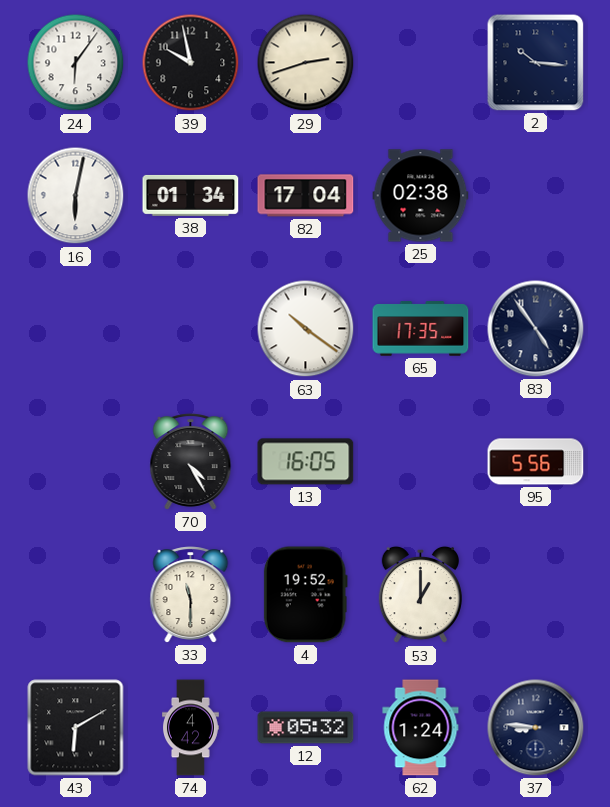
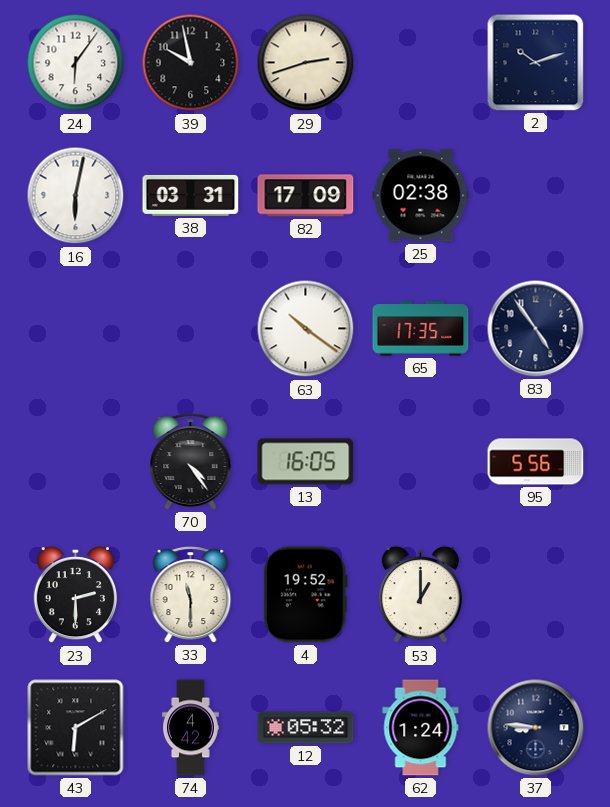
2: 10:16 -> 10:12
38: 01:34 -> 03:31
82: 17:04 -> 17:09
70: 4:25 -> 4:24
23: none -> 2:30
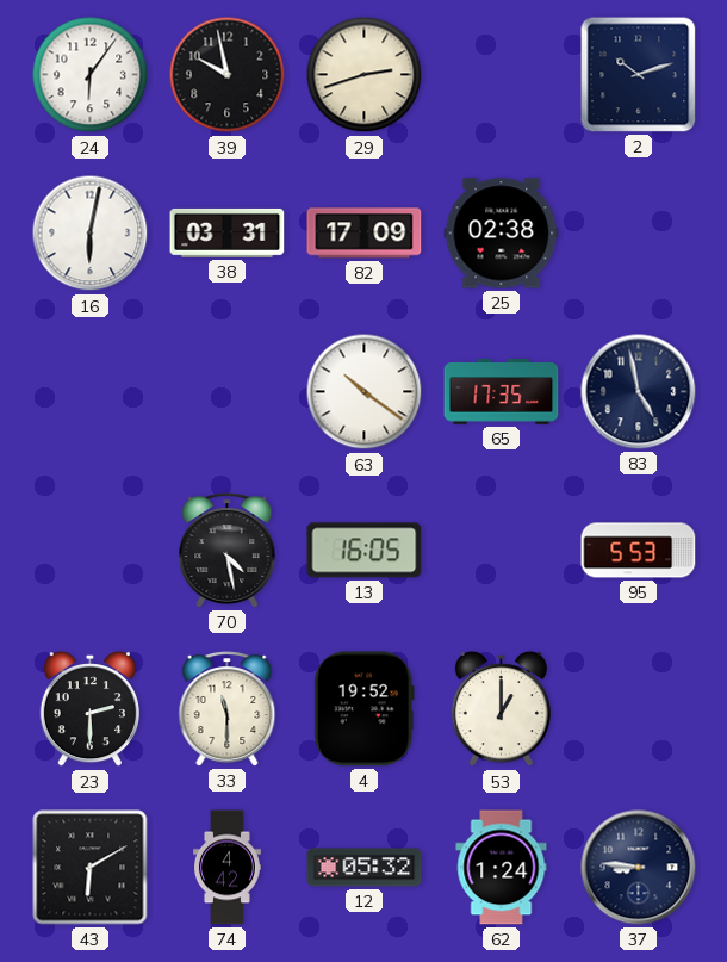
83: 4:54 -> 4:58
70: 4:24 -> 4:28
95: 5:56 -> 5:53
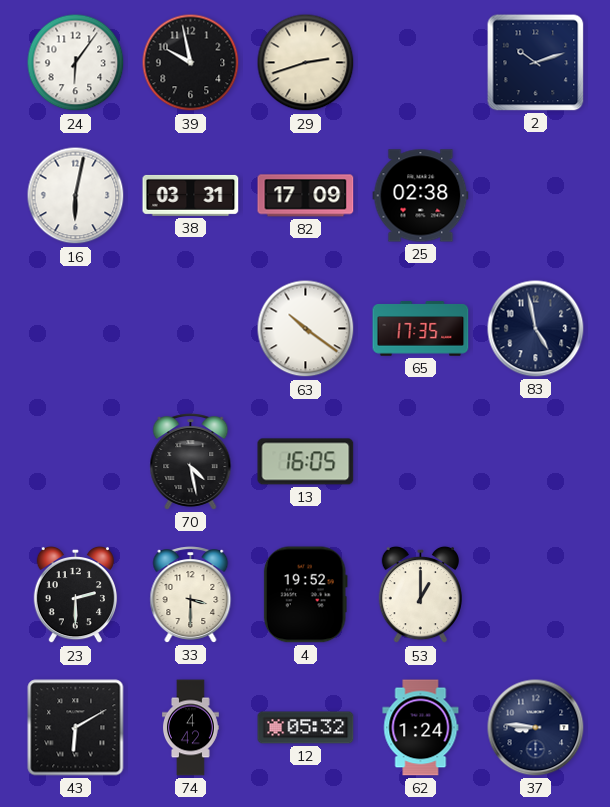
95: 5:53 -> none
33: 11:30 -> 3:30
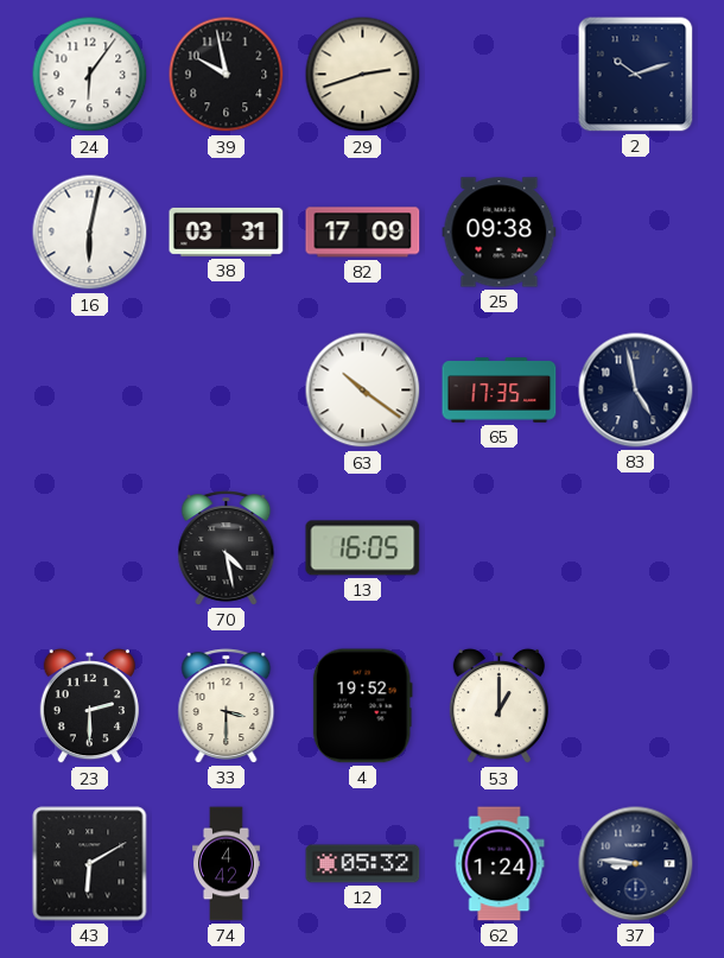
25: 02:38 -> 09:38
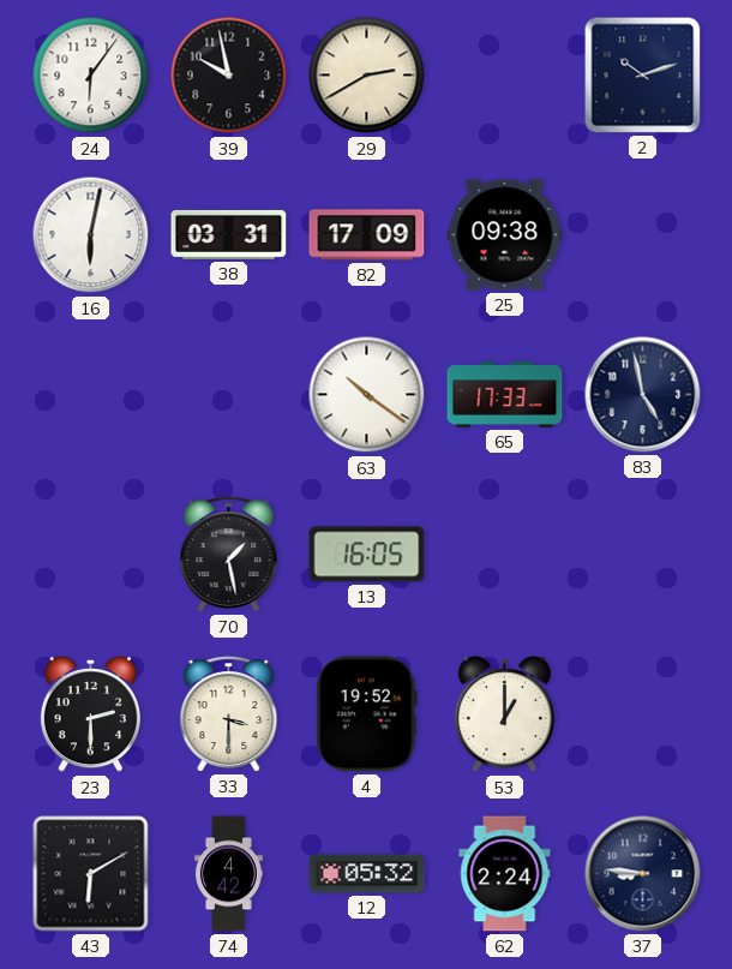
29: 2:42 -> 2:40
65: 17:35 -> 17:33
70: 4:28 -> 1:28
62: 1:24 -> 2:24
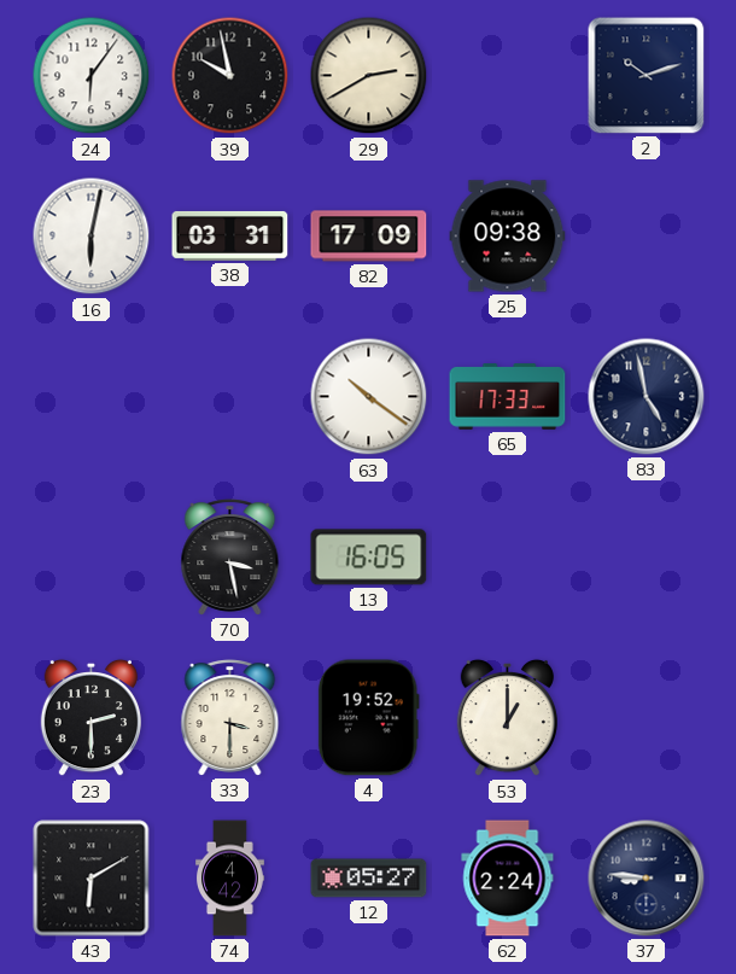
70: 1:28 -> 3:28
12: 05:32 -> 05:27
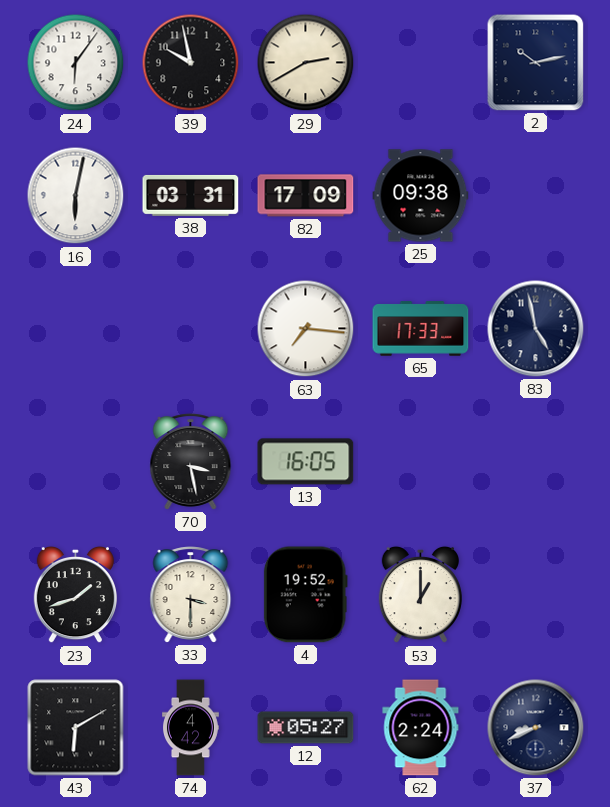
2: 10:12 -> 10:13
63: 10:21 -> 7:16
23: 2:30 -> 1:42
37: 8:46 -> 8:41
